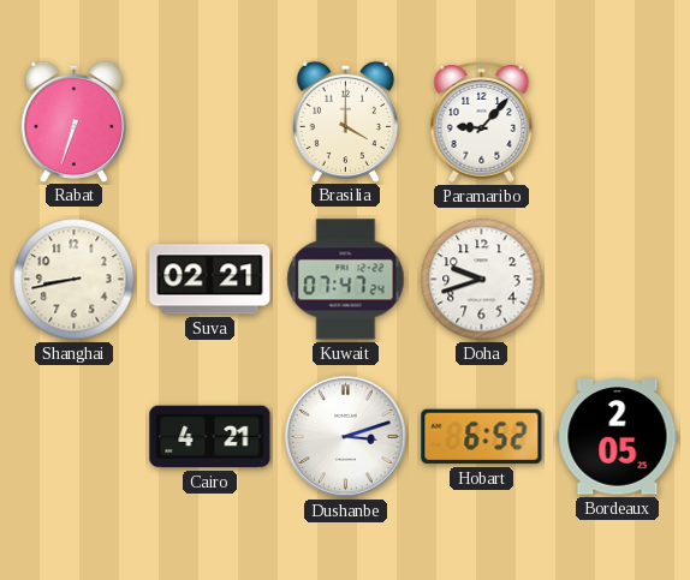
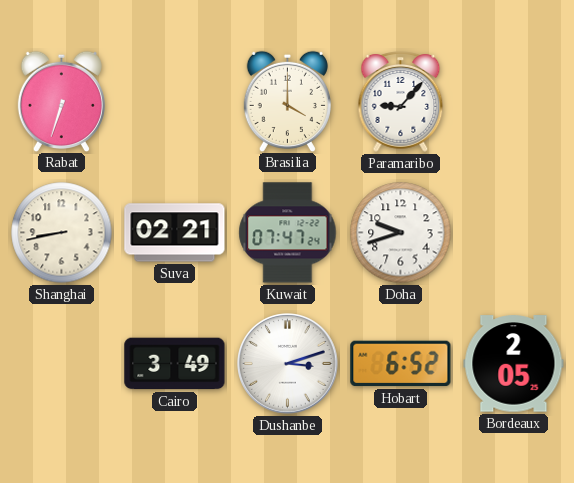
Cairo: 4:21 -> 3:49
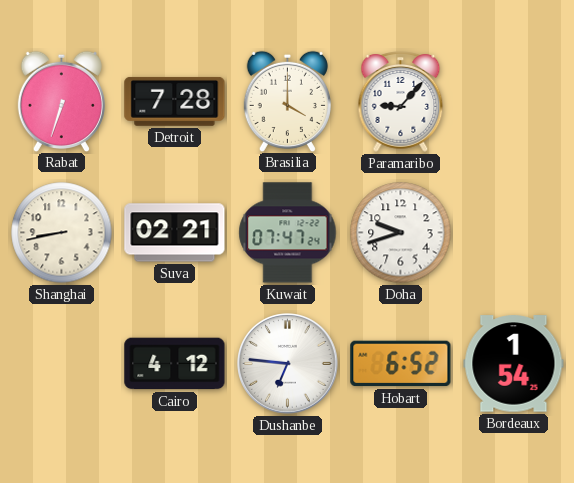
Detroit: none -> 7:28
Cairo: 3:49 -> 4:12
Dushanbe: 3:12 -> 6:46
Bordeaux: 2:05 -> 1:54
